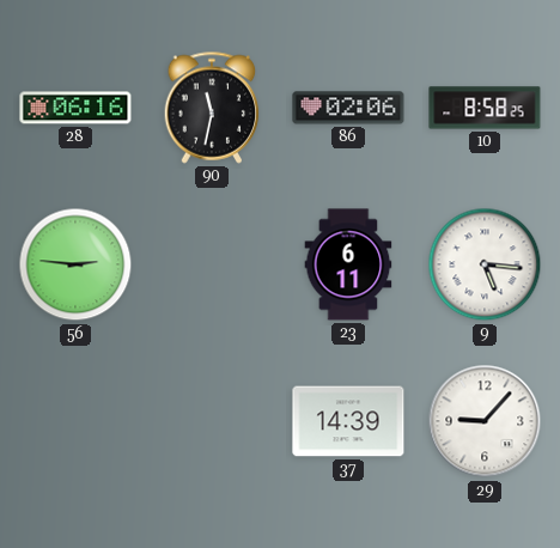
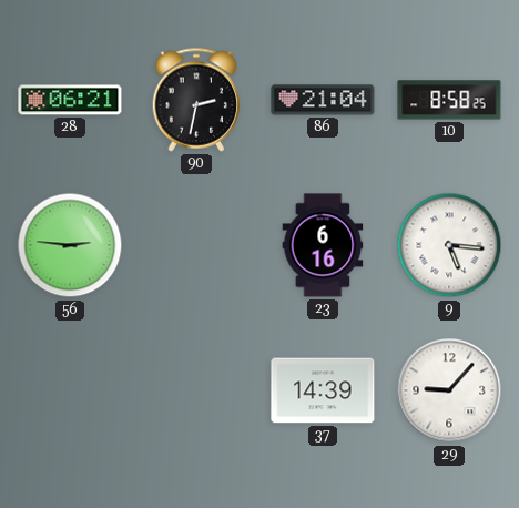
28: 06:16 -> 06:21
90: 11:32 -> 2:32
86: 02:06 -> 21:04
23: 6:11 -> 6:16
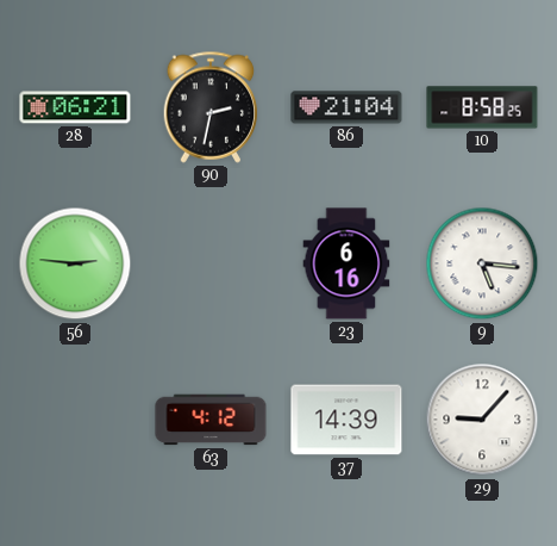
63: none -> 4:12
